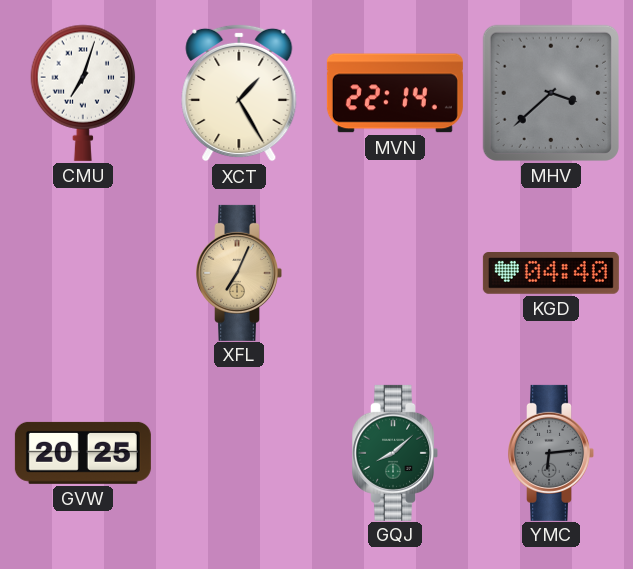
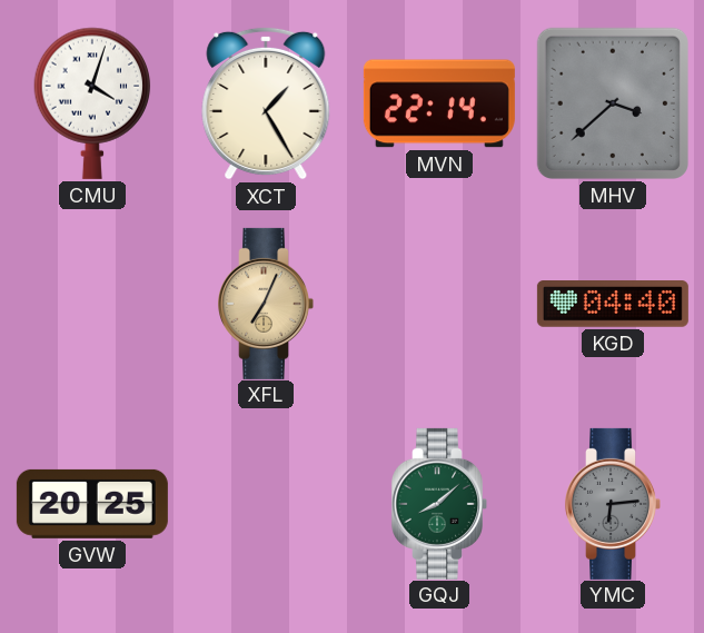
CMU: 7:03 -> 4:03
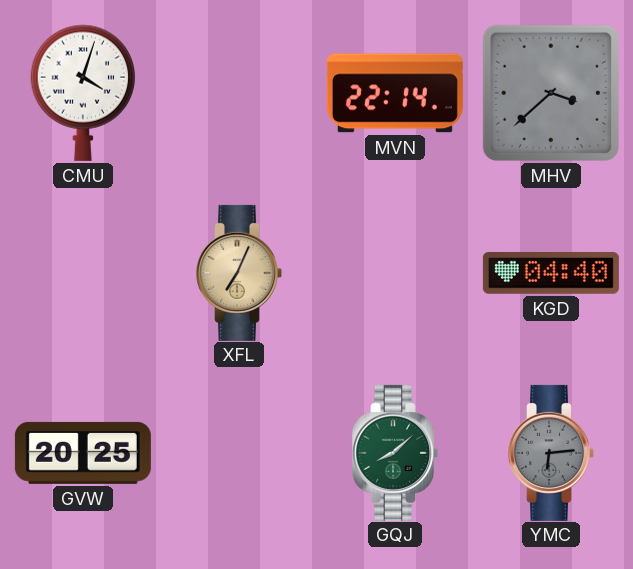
XCT: 1:25 -> none
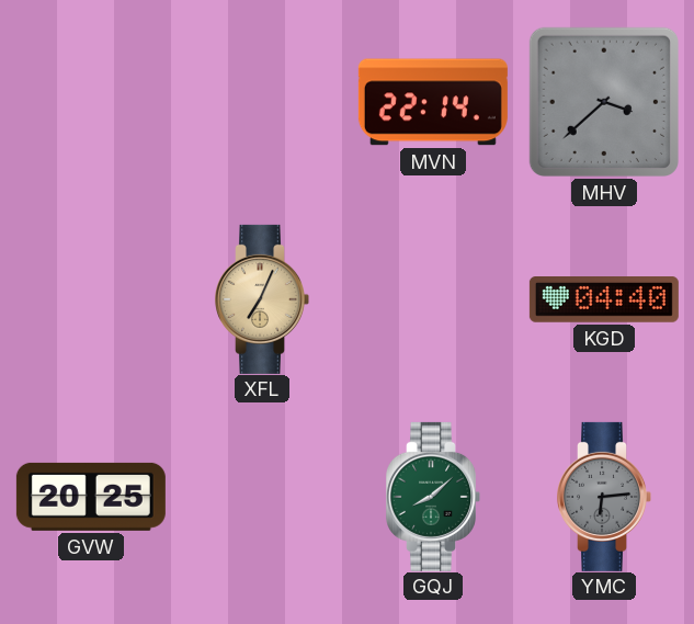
CMU: 4:03 -> none
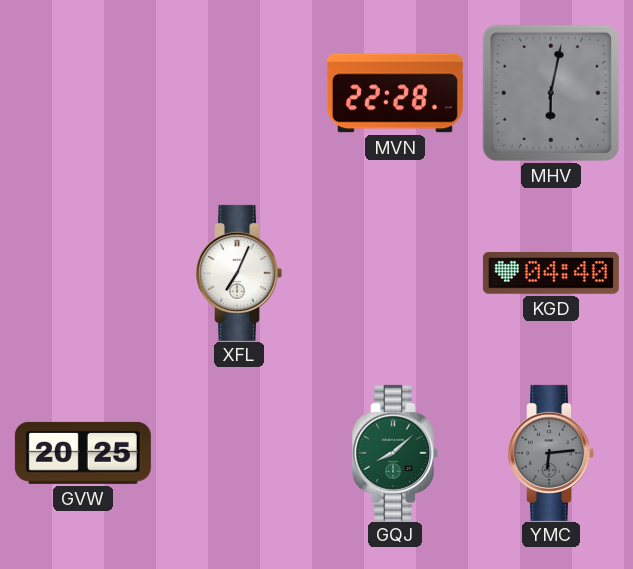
MVN: 22:14 -> 22:28
MHV: 3:38 -> 6:02
XFL dial: champagne -> white
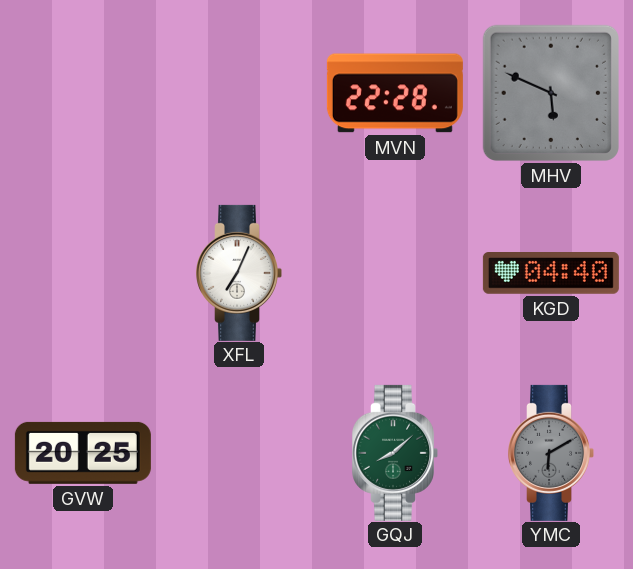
MHV: 6:02 -> 5:49
YMC: 6:14 -> 6:10
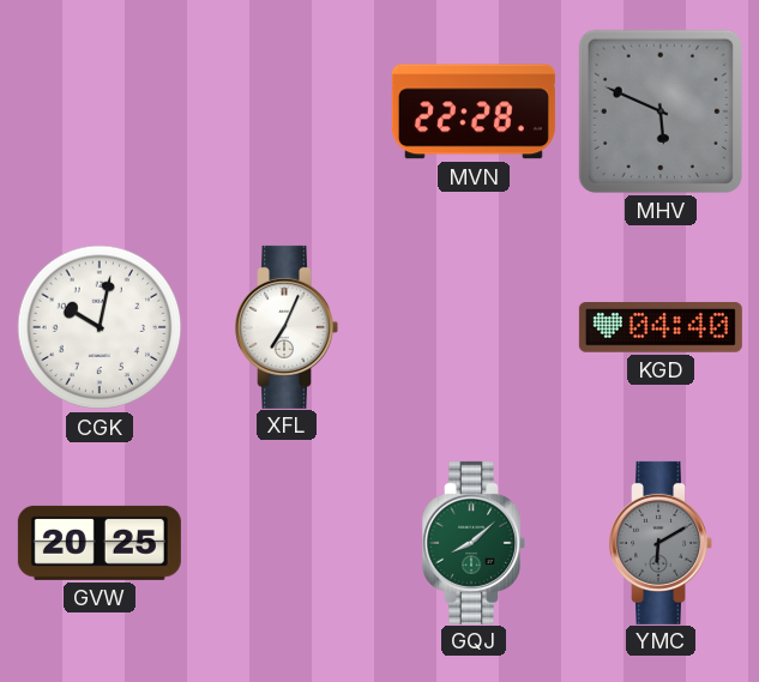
CGK: none -> 10:02
